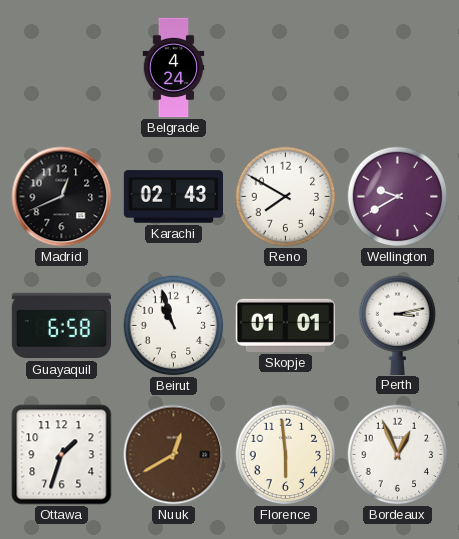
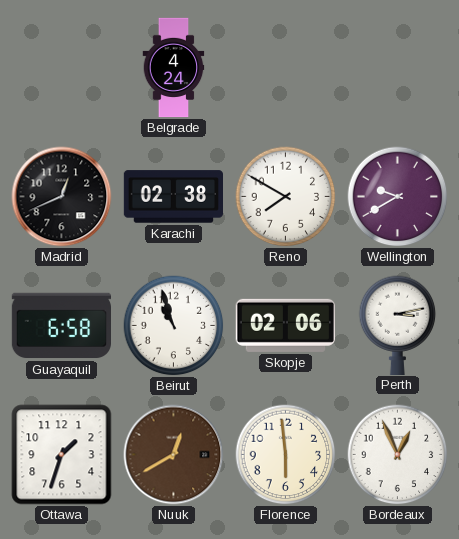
Karachi: 02:43 -> 02:38
Skopje: 01:01 -> 02:06
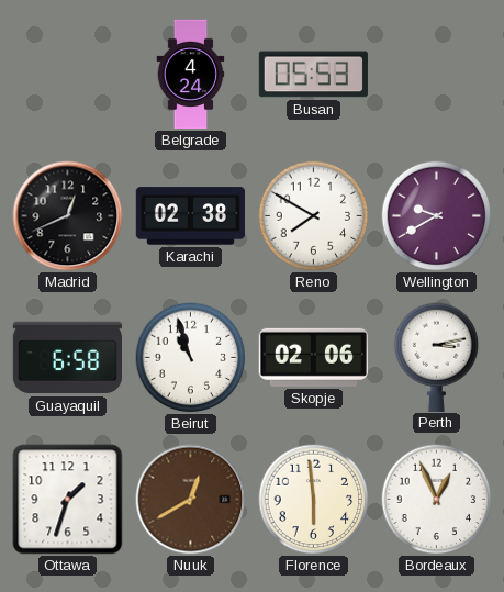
Busan: none -> 05:53
